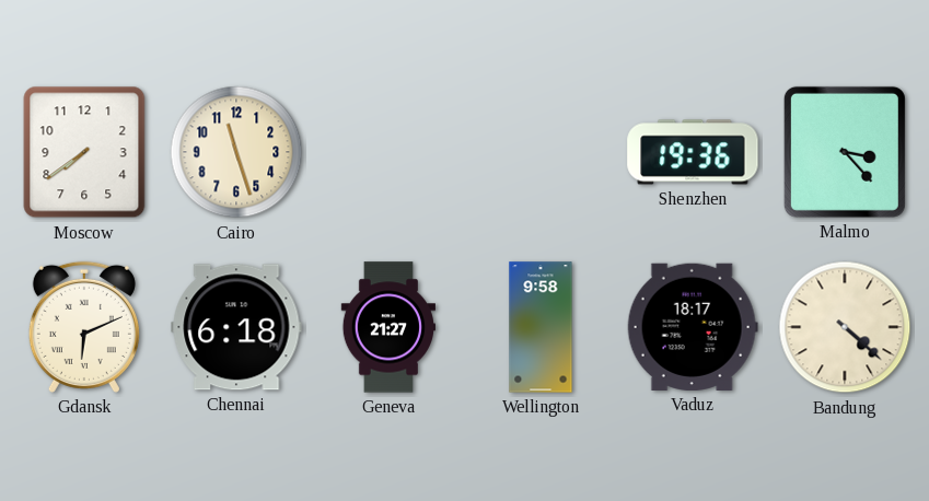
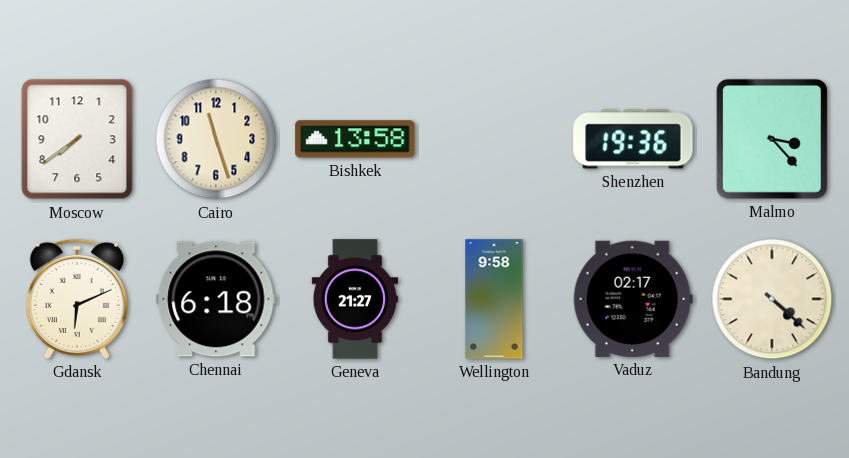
Bishkek: none -> 13:58
Vaduz: 18:17 -> 02:17
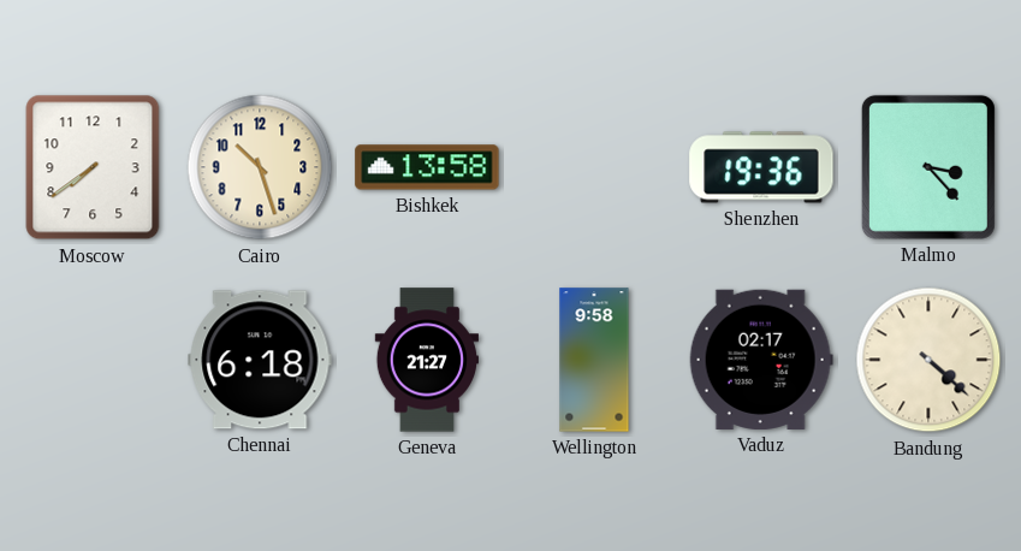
Cairo: 11:27 -> 10:27
Gdansk: 6:11 -> none
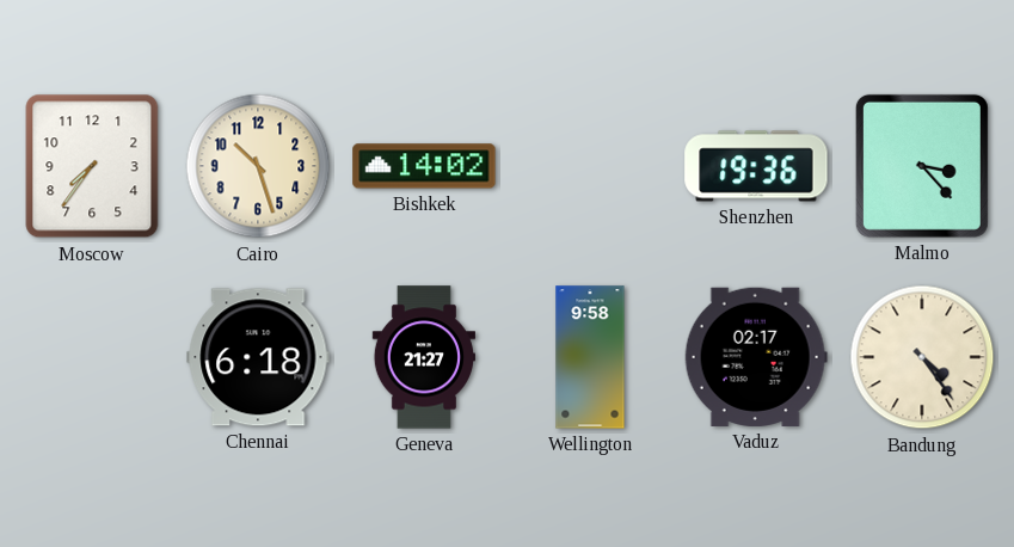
Moscow: 7:39 -> 7:36
Bishkek: 13:58 -> 14:02
Bandung: 4:22 -> 4:24
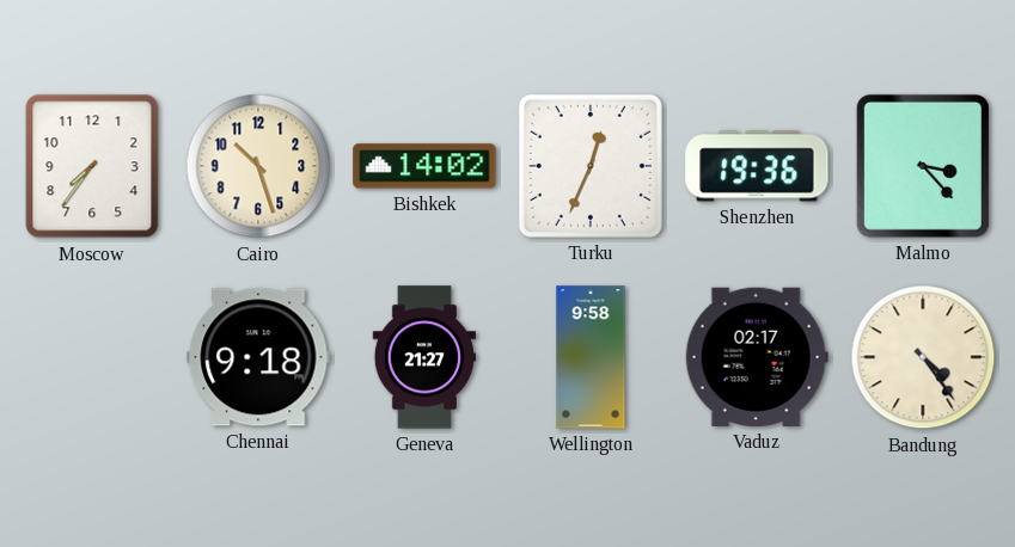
Turku: none -> 12:34
Chennai: 6:18 -> 9:18
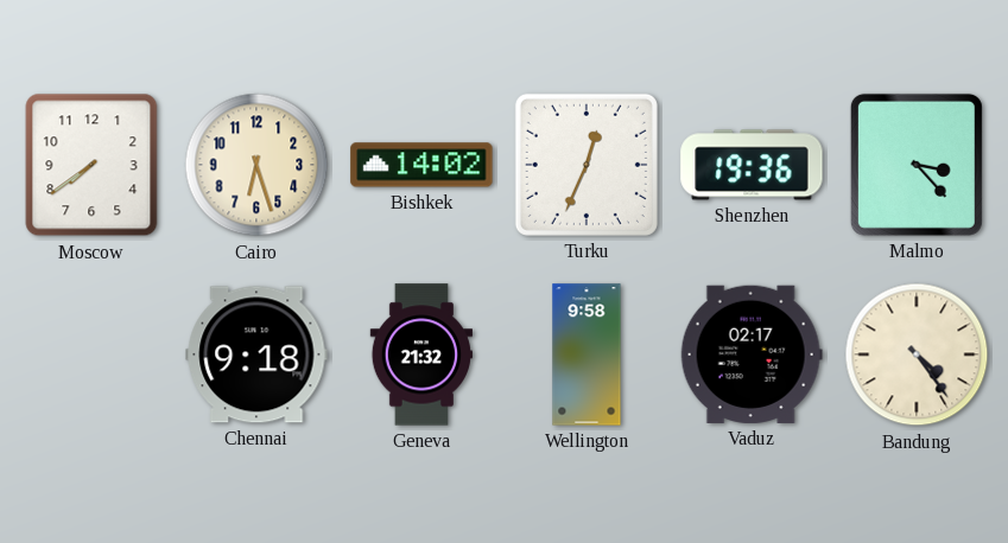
Moscow: 7:36 -> 7:39
Cairo: 10:27 -> 6:27
Geneva: 21:27 -> 21:32
